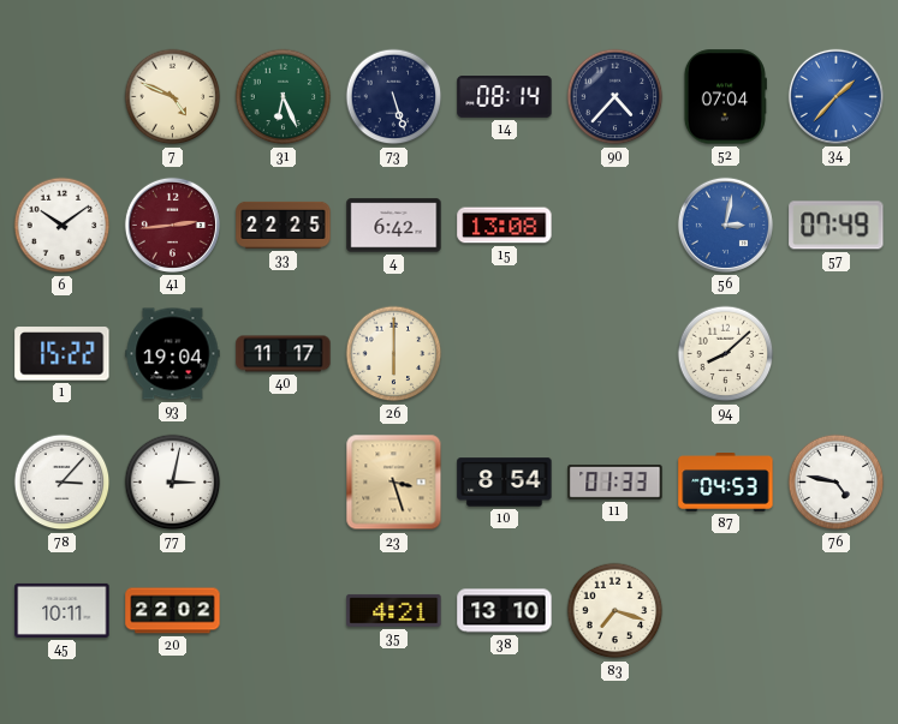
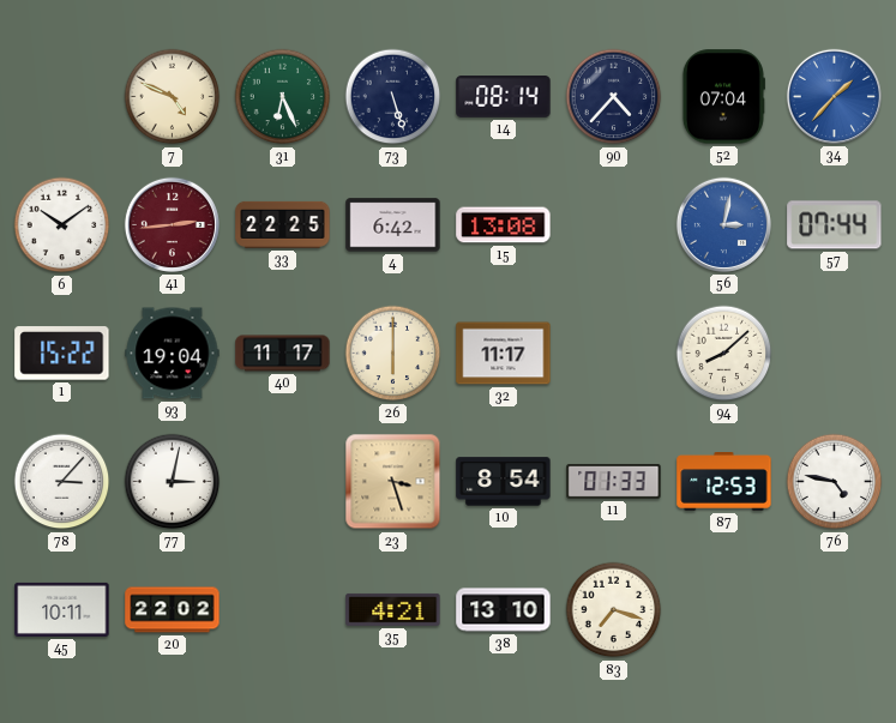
57: 07:49 -> 07:44
32: none -> 11:17
87: 04:53 -> 12:53
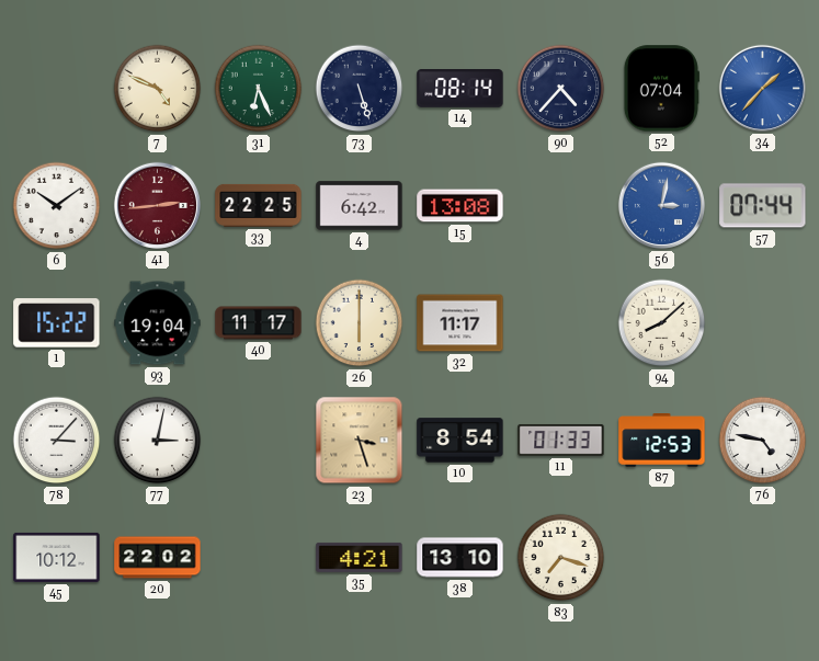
45: 10:11 -> 10:12
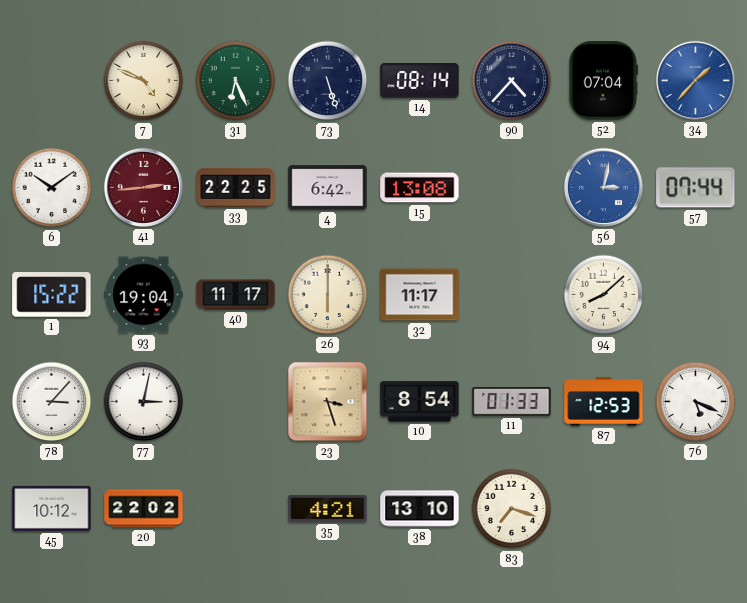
76: 4:47 -> 5:19
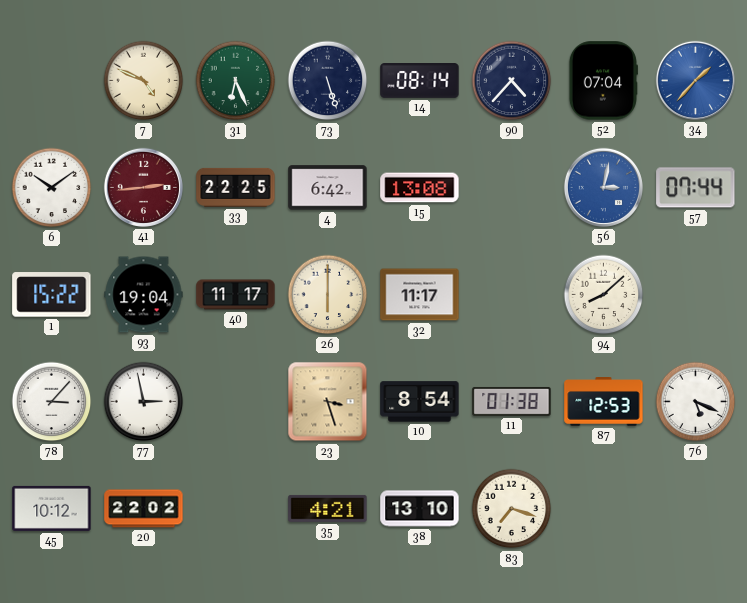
77: 3:02 -> 2:58
11: 01:33 -> 01:38
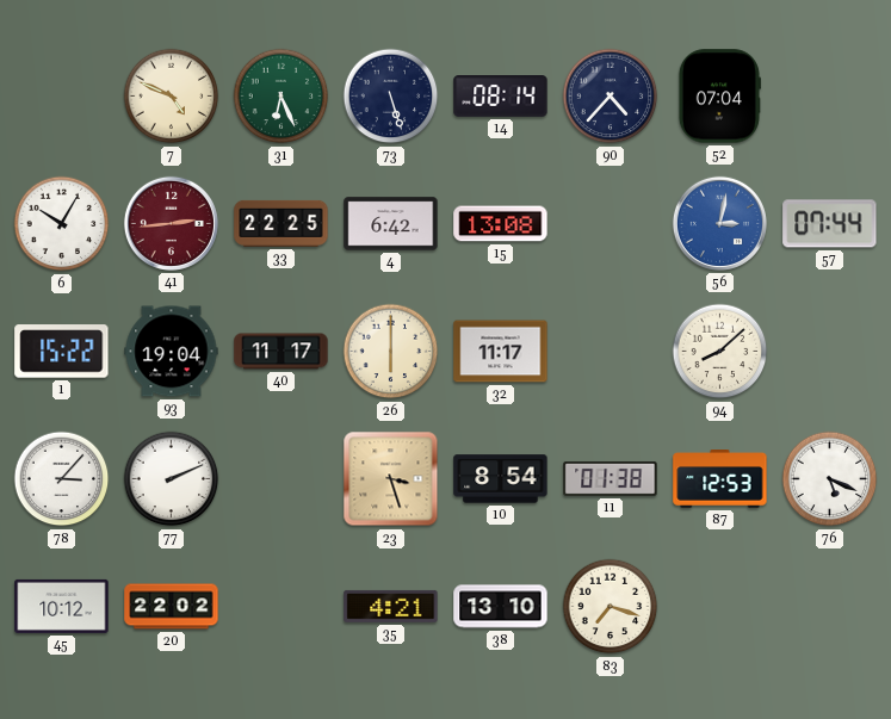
34: 1:37 -> none
6: 10:09 -> 10:05
77: 2:58 -> 2:11
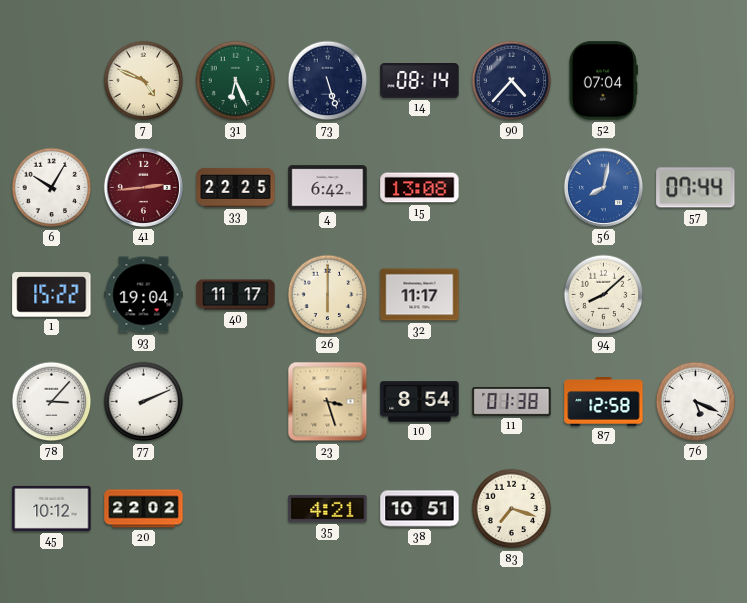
56: 3:02 -> 8:02
87: 12:53 -> 12:58
38: 13:10 -> 10:51
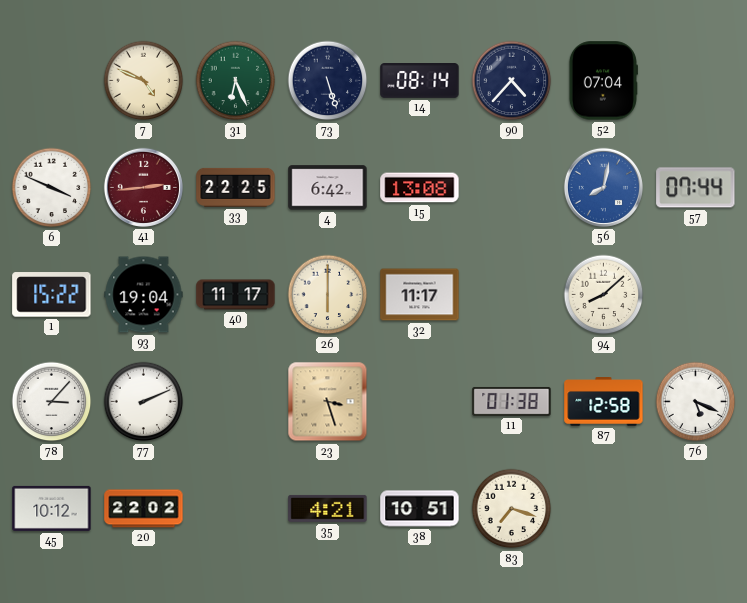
6: 10:05 -> 3:49
10: 8:54 -> none
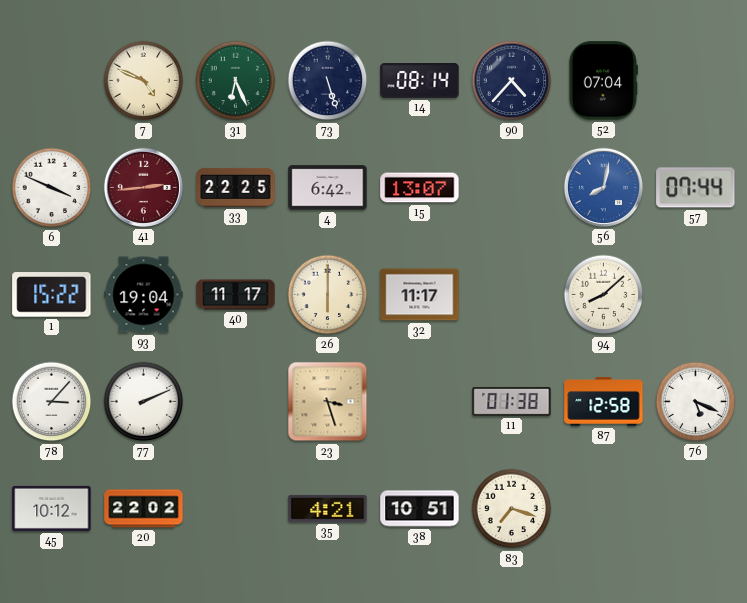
15: 13:08 -> 13:07
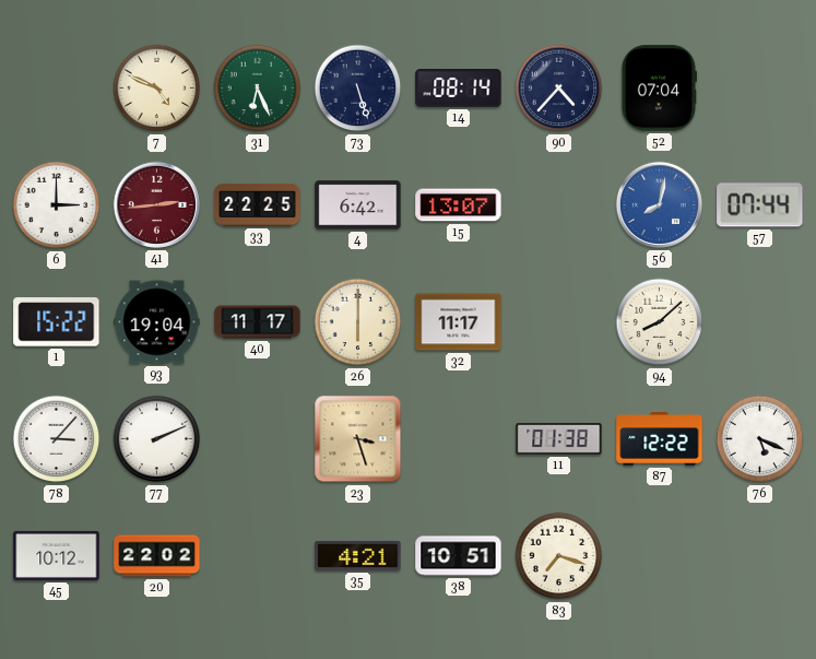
6: 3:49 -> 3:00
87: 12:58 -> 12:22
